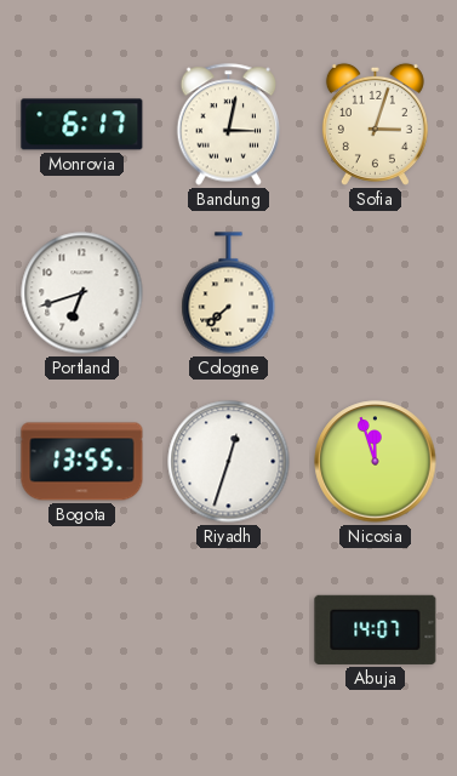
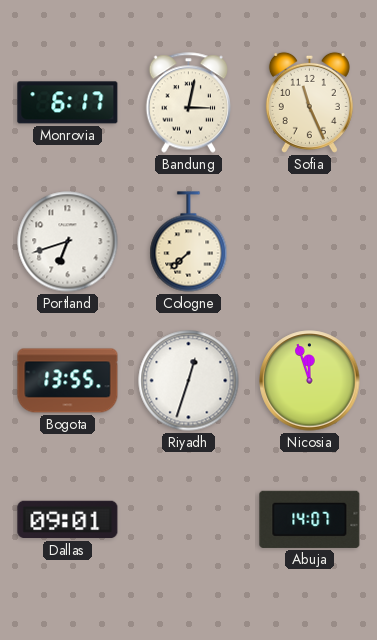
Sofia: 3:03 -> 11:26
Dallas: none -> 09:01
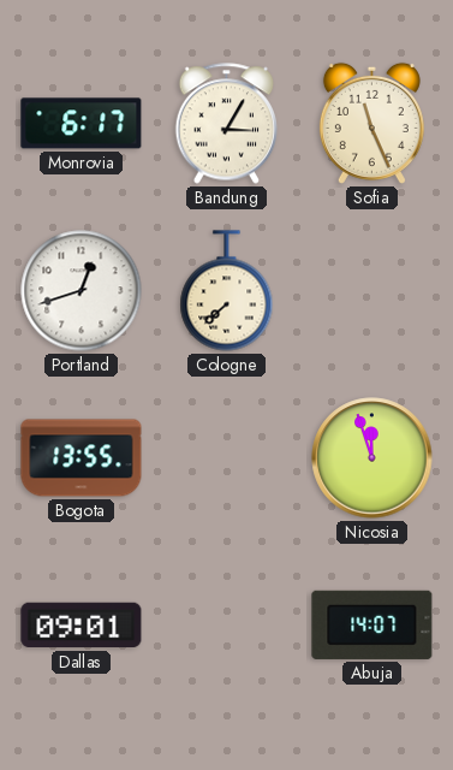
Bandung: 3:02 -> 3:05
Portland: 6:42 -> 12:42
Riyadh: 12:33 -> none
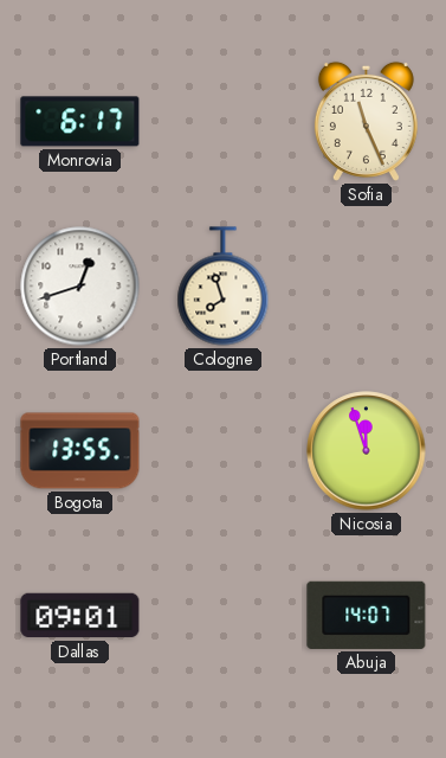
Bandung: 3:05 -> none
Cologne: 7:38 -> 7:57
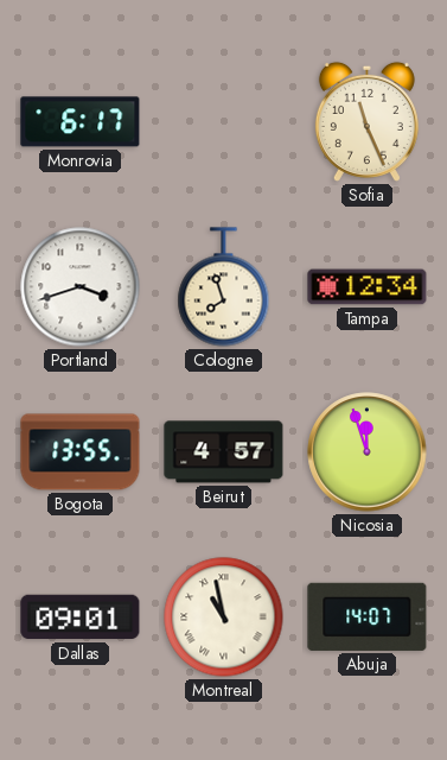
Portland: 12:42 -> 3:42
Tampa: none -> 12:34
Beirut: none -> 4:57
Montreal: none -> 10:58
